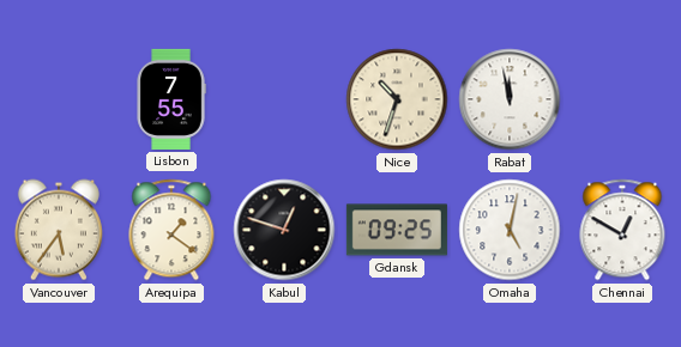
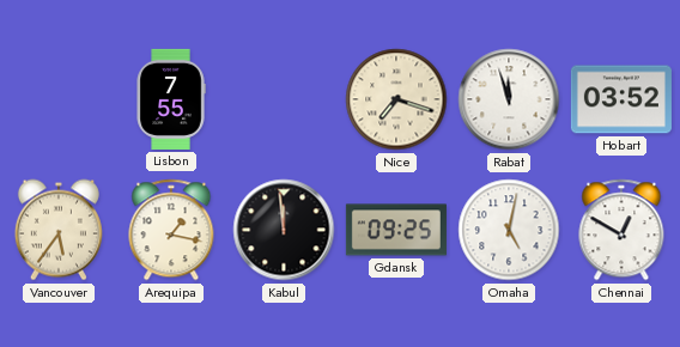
Nice: 10:33 -> 7:18
Rabat: 11:58 -> 11:57
Hobart: none -> 03:52
Arequipa: 1:21 -> 1:17
Kabul: 12:48 -> 11:59
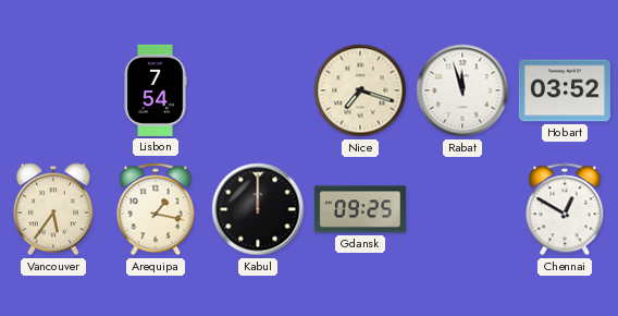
Lisbon: 7:55 -> 7:54
Kabul: 11:59 -> 12:00
Omaha: 5:02 -> none
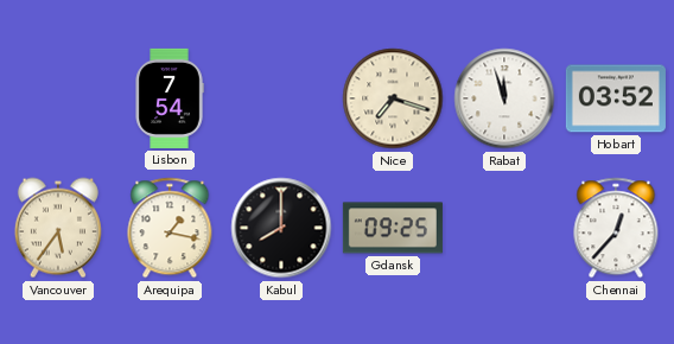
Kabul: 12:00 -> 8:00
Chennai: 12:50 -> 12:37
